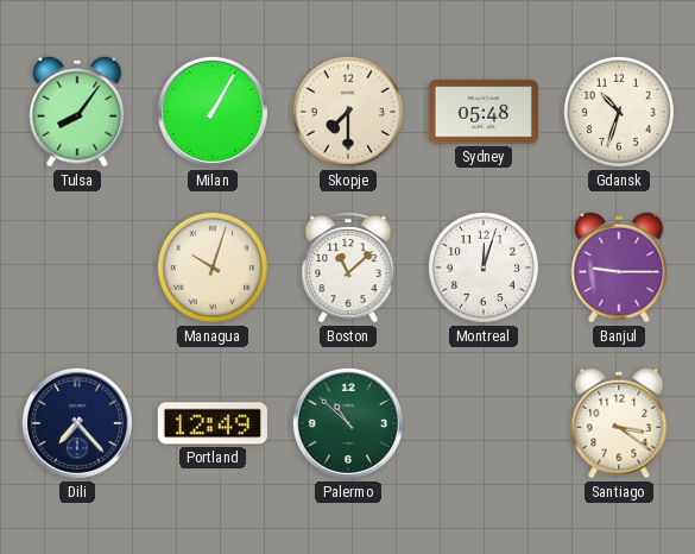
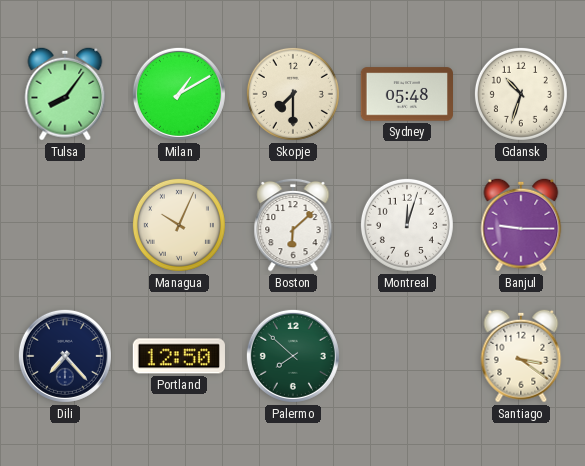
Milan: 1:05 -> 1:10
Managua: 10:03 -> 10:04
Boston: 11:08 -> 6:08
Portland: 12:49 -> 12:50
Palermo: 10:52 -> 7:52
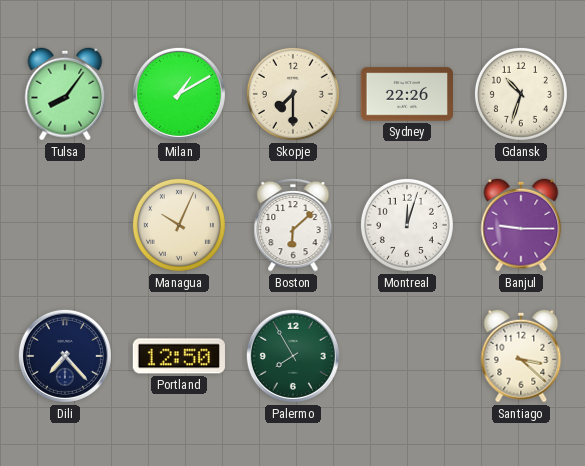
Sydney: 05:48 -> 22:26
Palermo: 7:52 -> 7:55
Santiago: 3:21 -> 3:22
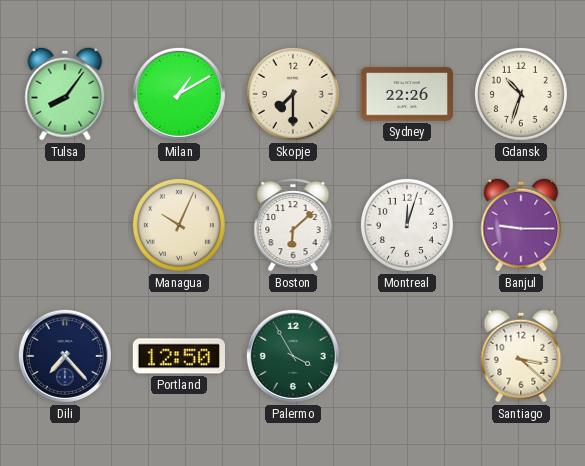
Palermo: 7:55 -> 3:55
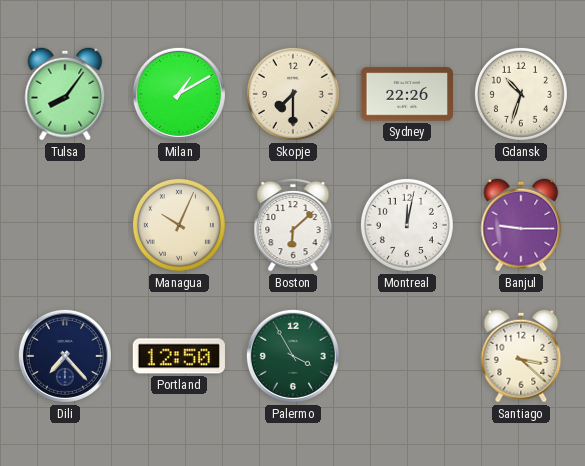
Montreal: 12:03 -> 12:02
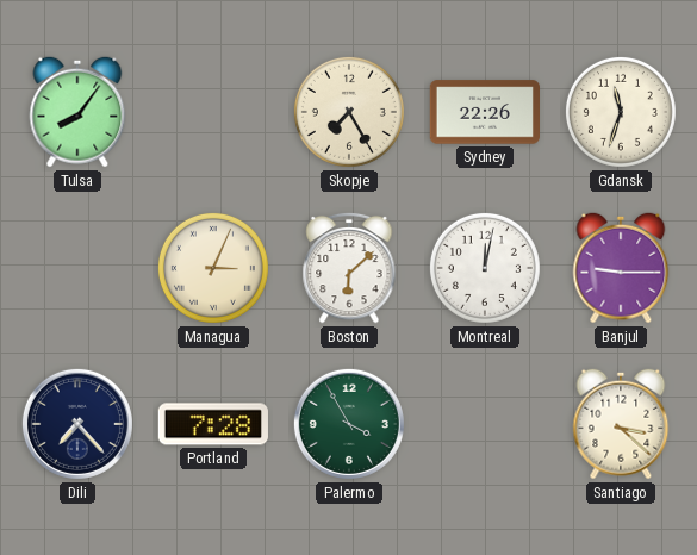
Milan: 1:10 -> none
Skopje: 7:30 -> 7:25
Gdansk: 10:33 -> 11:33
Managua: 10:04 -> 3:04
Portland: 12:50 -> 7:28
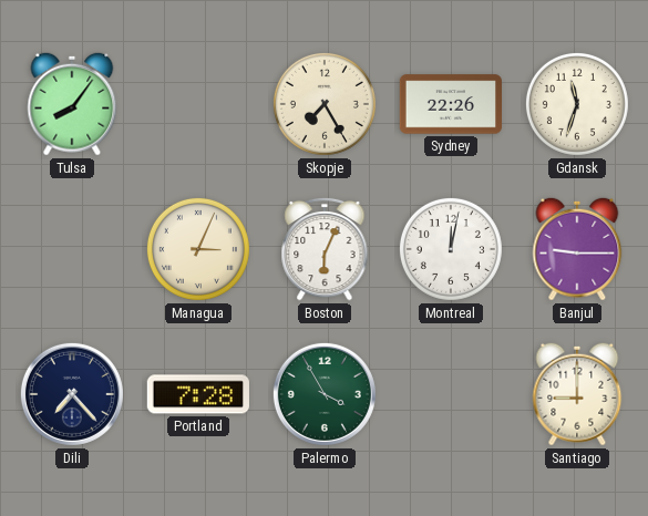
Boston: 6:08 -> 6:04
Santiago: 3:22 -> 9:00
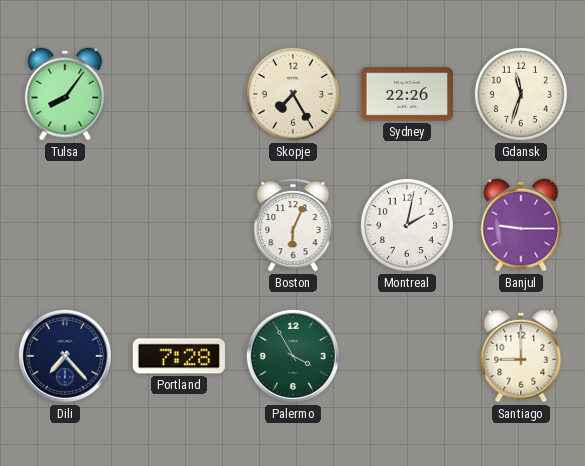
Managua: 3:04 -> none
Montreal: 12:02 -> 2:02
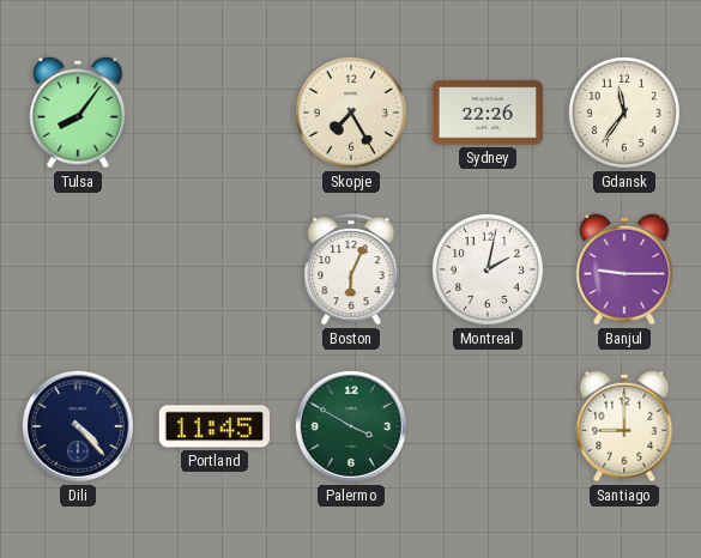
Gdansk: 11:33 -> 11:36
Dili: 7:23 -> 4:23
Portland: 7:28 -> 11:45
Palermo: 3:55 -> 3:50
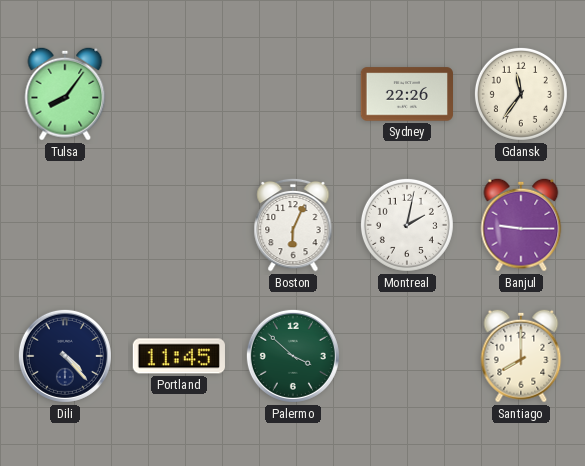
Skopje: 7:25 -> none
Palermo: 3:50 -> 3:52
Santiago: 9:00 -> 8:00
